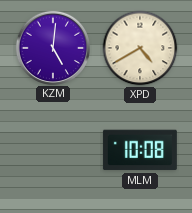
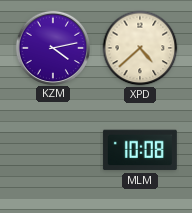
KZM: 5:01 -> 4:13
XPD: 4:40 -> 4:38
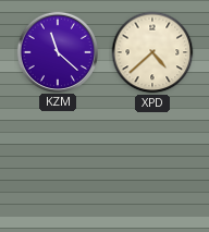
KZM: 4:13 -> 11:22
MLM: 10:08 -> none
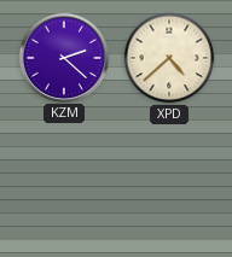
KZM: 11:22 -> 2:22
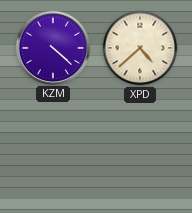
KZM: 2:22 -> 4:22
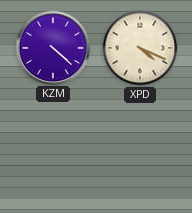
XPD: 4:38 -> 4:19
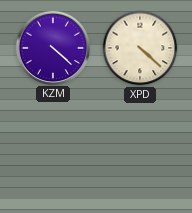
XPD: 4:19 -> 4:22
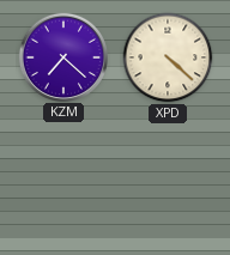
KZM: 4:22 -> 7:22
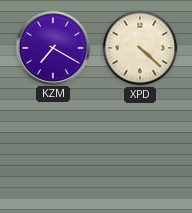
KZM: 7:22 -> 7:20
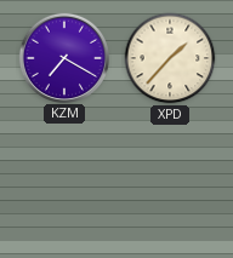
XPD: 4:22 -> 1:37
